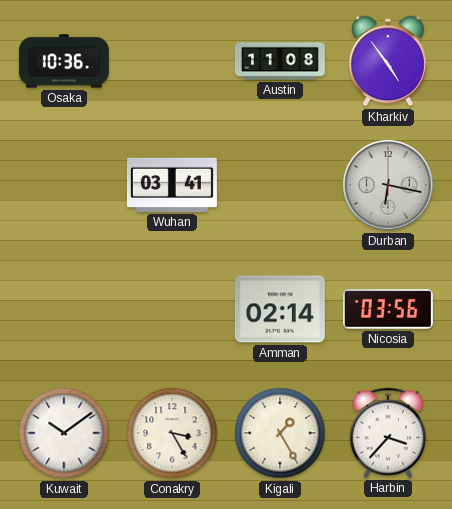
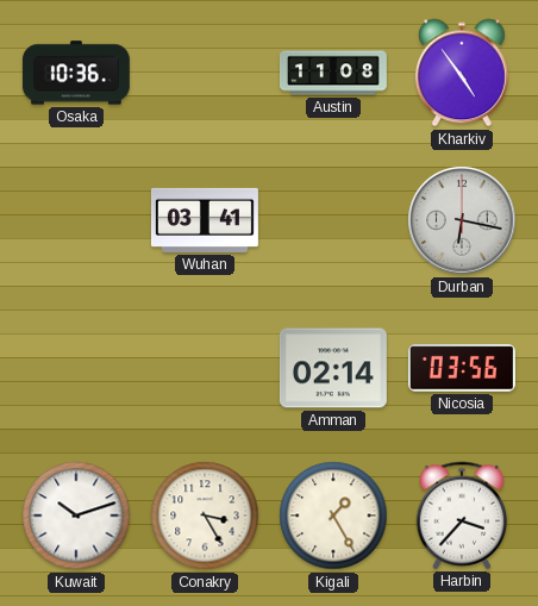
Kuwait: 10:09 -> 10:12
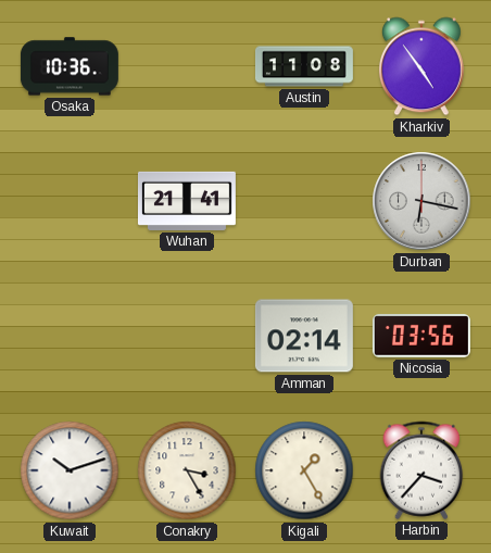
Wuhan: 03:41 -> 21:41
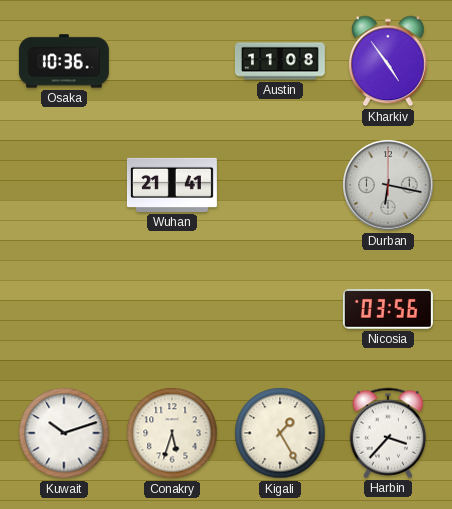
Amman: 02:14 -> none
Conakry: 3:25 -> 5:33
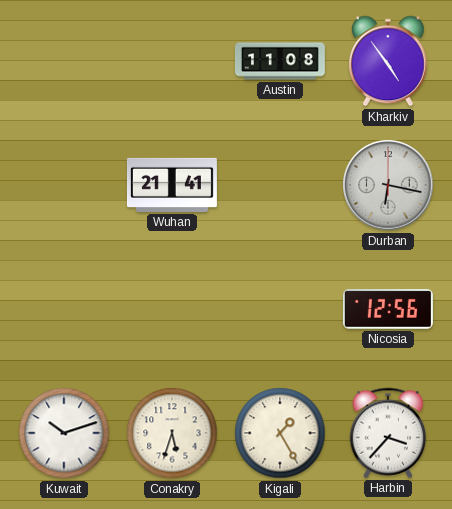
Osaka: 10:36 -> none
Nicosia: 03:56 -> 12:56
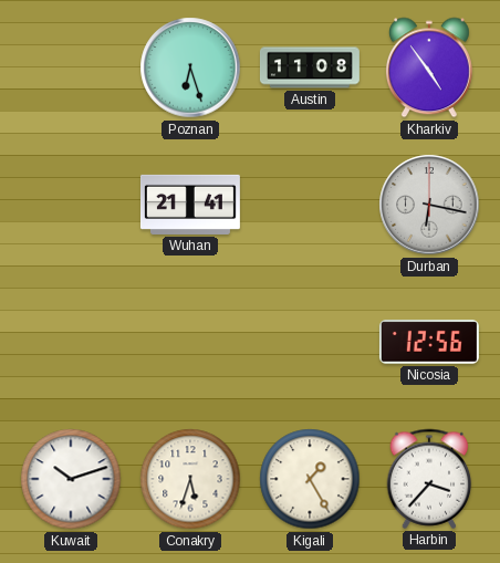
Poznan: none -> 6:27
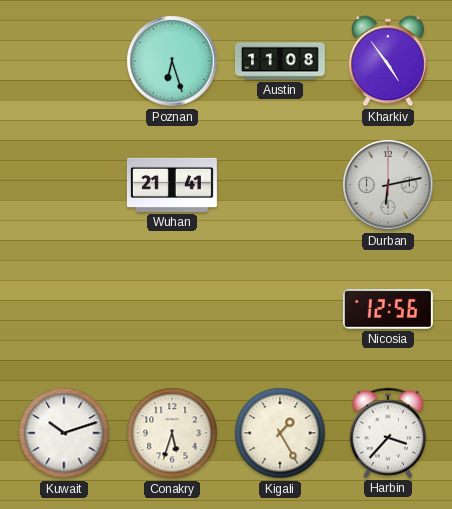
Durban: 6:17 -> 6:13
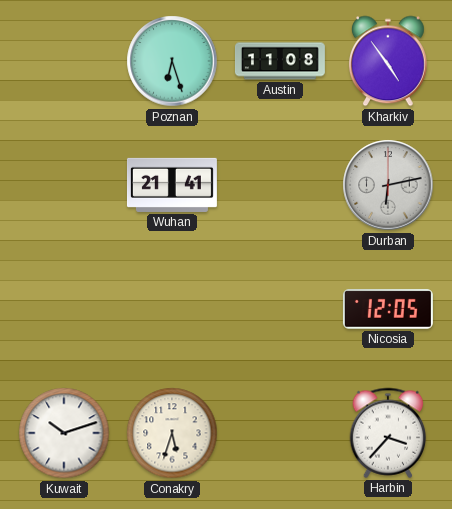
Nicosia: 12:56 -> 12:05
Kigali: 1:25 -> none
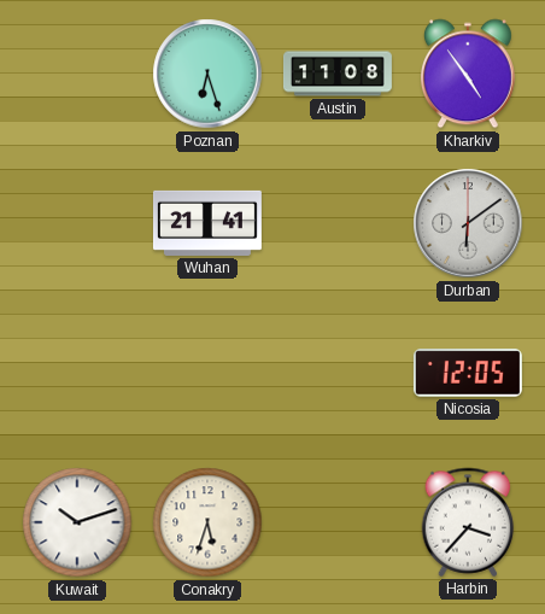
Durban: 6:13 -> 6:09
